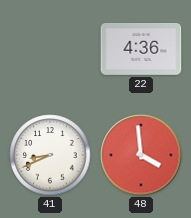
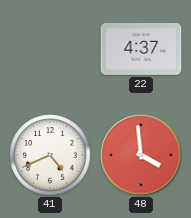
22: 4:36 -> 4:37
41: 8:41 -> 4:41
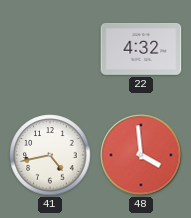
22: 4:37 -> 4:32
41: 4:41 -> 4:43
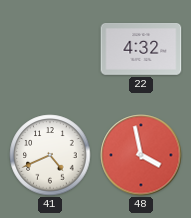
41: 4:43 -> 4:41
48: 3:59 -> 3:58
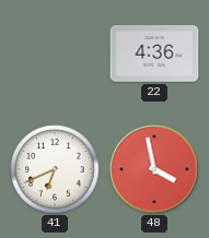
22: 4:32 -> 4:36
41: 4:41 -> 6:41
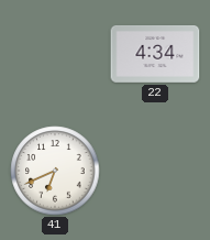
22: 4:36 -> 4:34
48: 3:58 -> none
